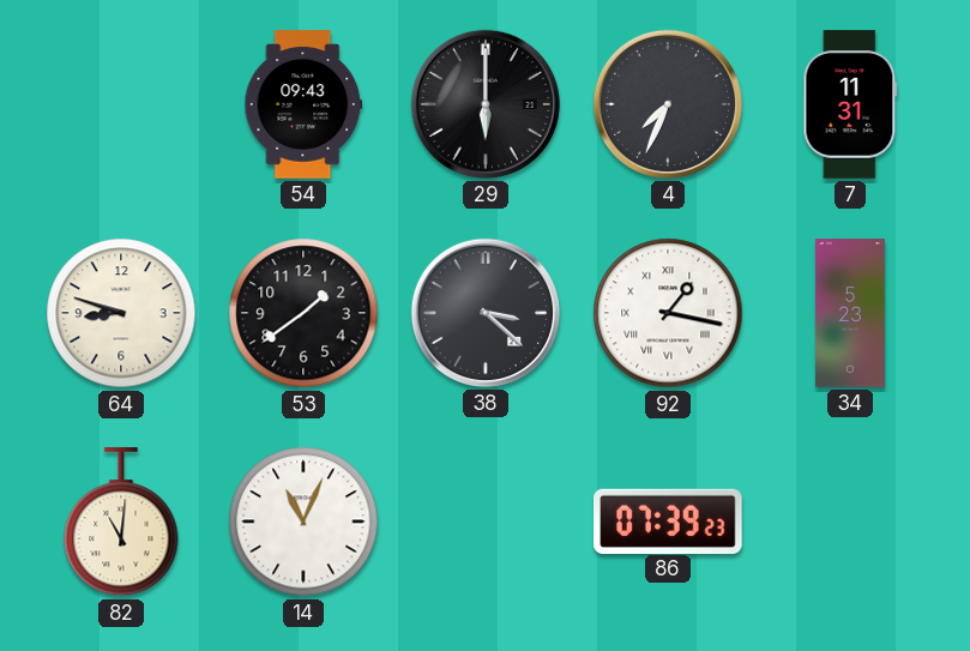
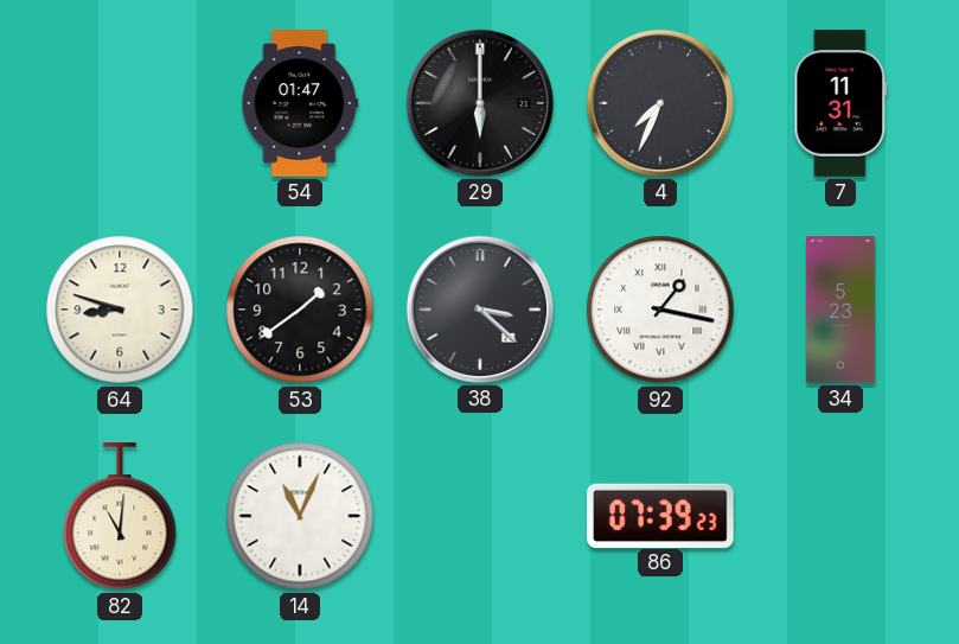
54: 09:43 -> 01:47
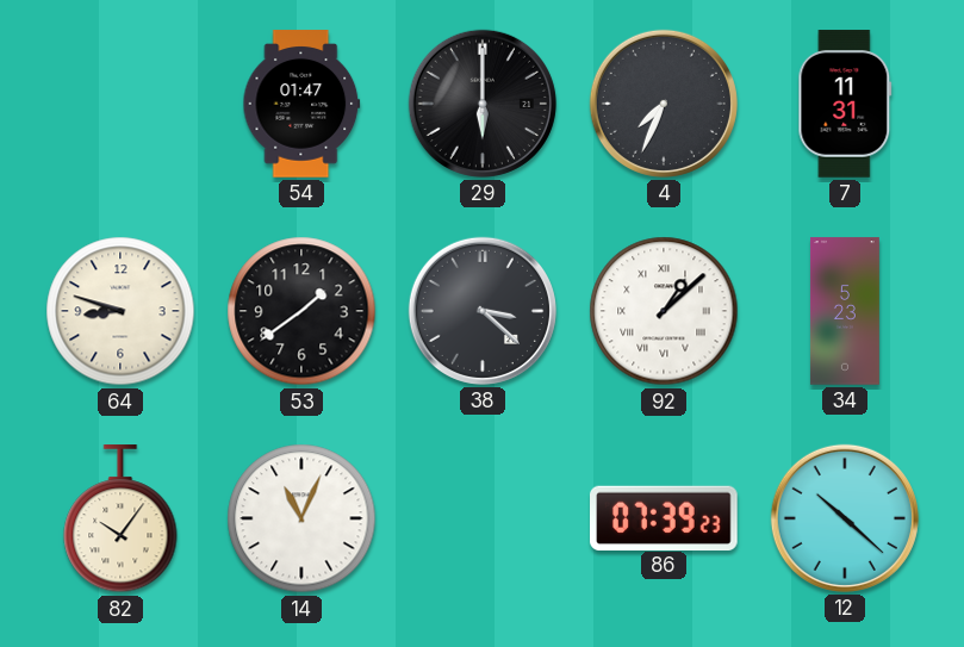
92: 1:17 -> 1:08
82: 11:01 -> 10:06
12: none -> 10:22
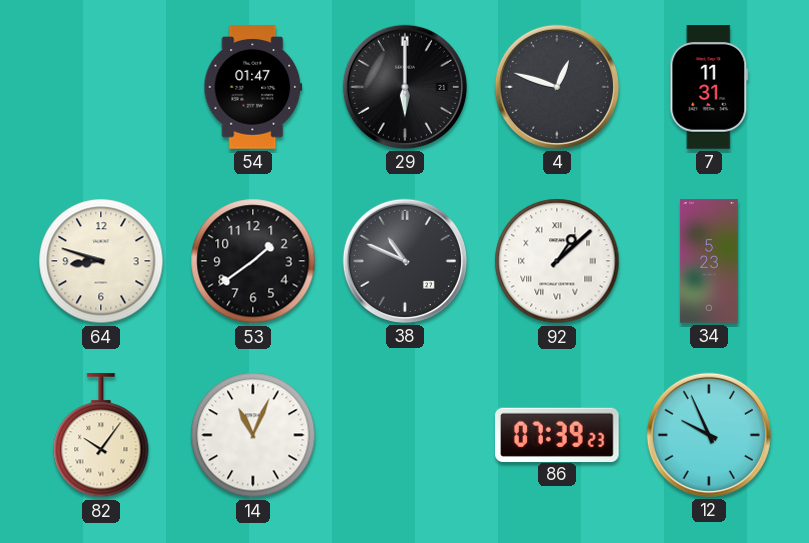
4: 7:34 -> 12:48
38: 3:22 -> 10:49
12: 10:22 -> 9:56
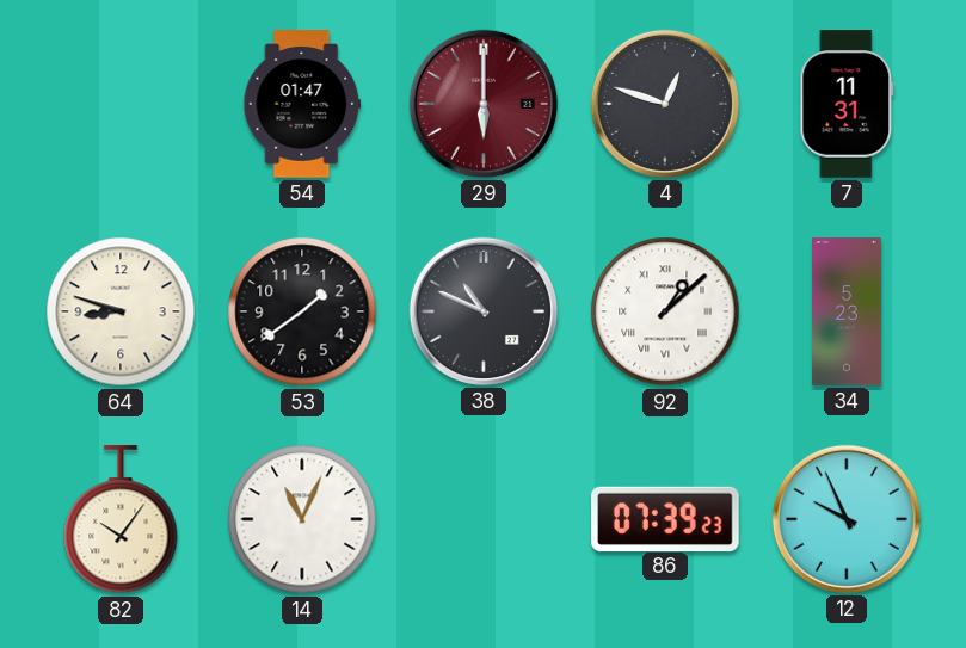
29 dial: black -> burgundy
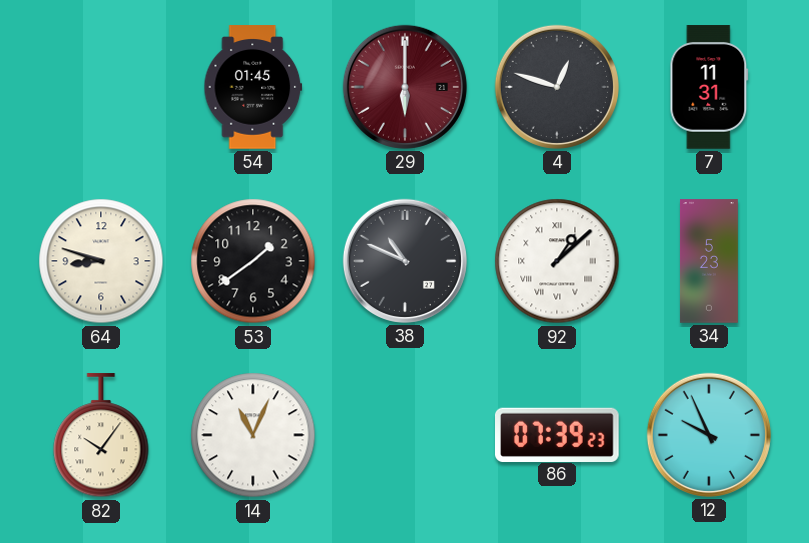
54: 01:47 -> 01:45
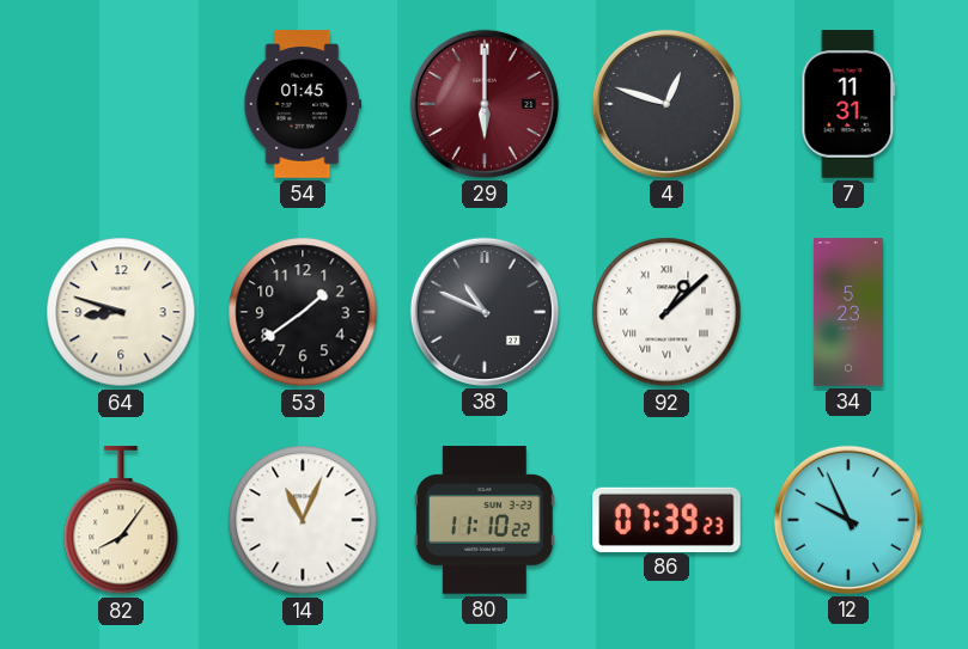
82: 10:06 -> 8:06
80: none -> 11:10
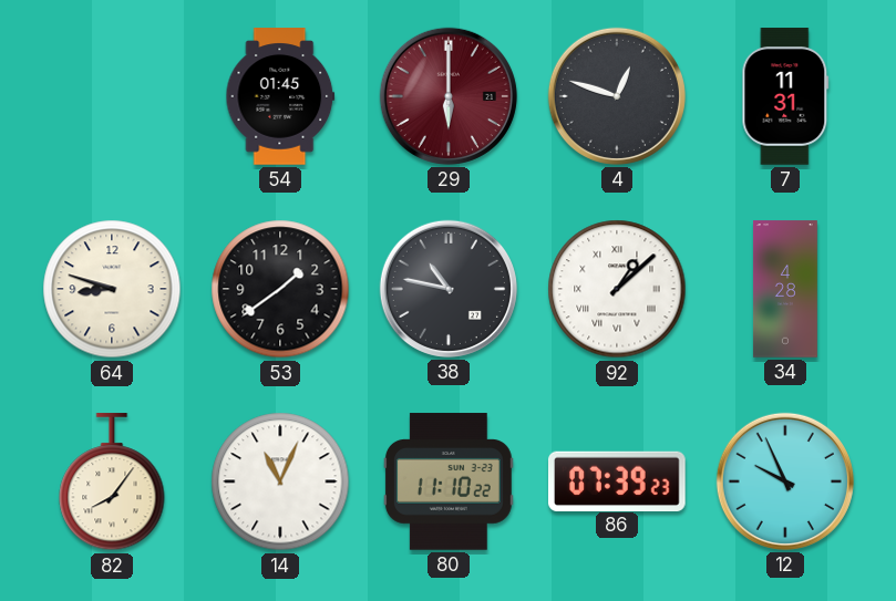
38: 10:49 -> 10:47
34: 5:23 -> 4:28
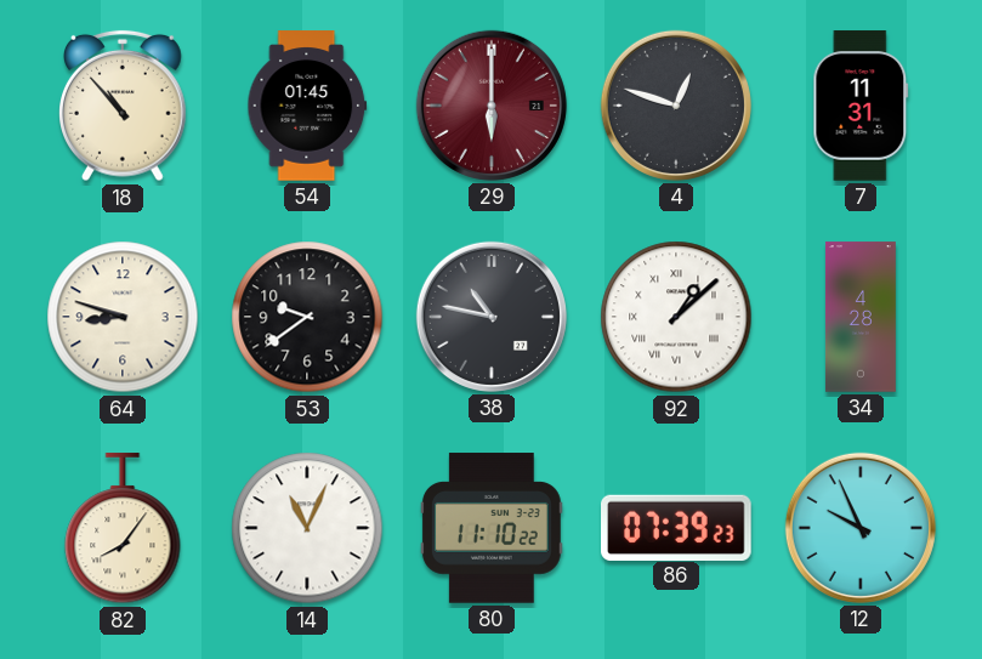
18: none -> 10:53
53: 1:39 -> 9:39
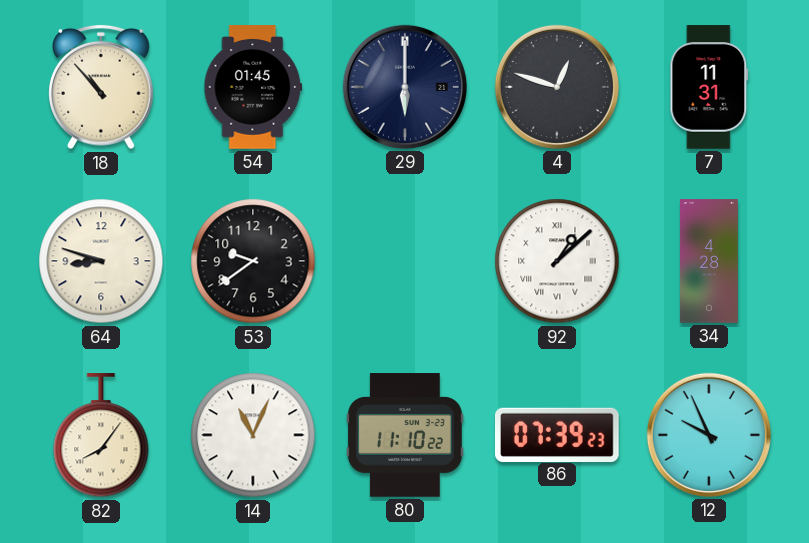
29 dial: burgundy -> navy
38: 10:47 -> none
